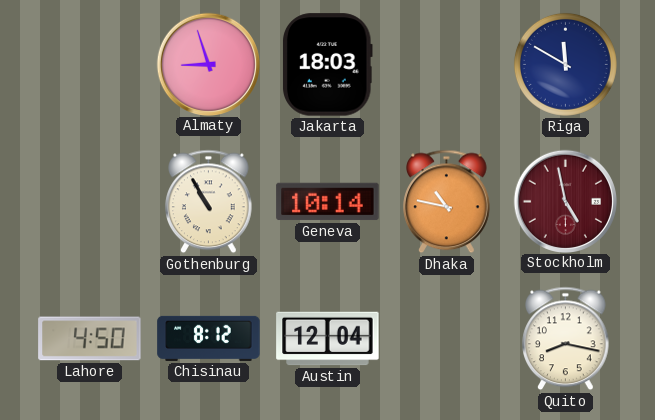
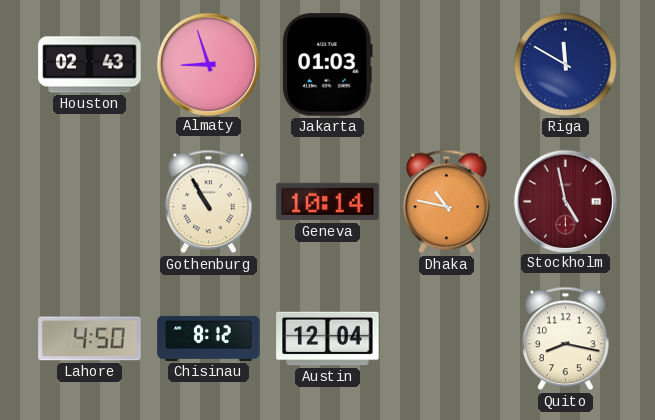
Houston: none -> 02:43
Jakarta: 18:03 -> 01:03
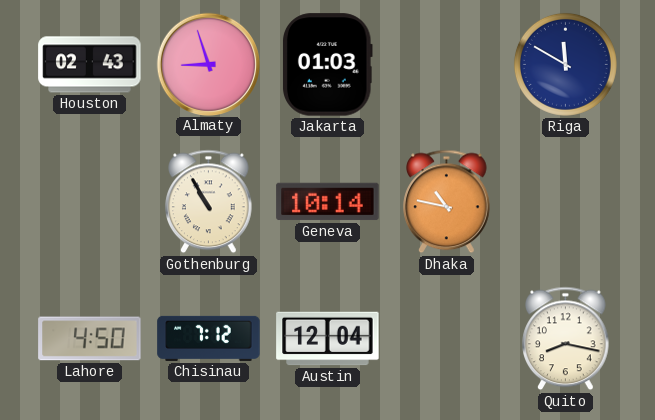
Stockholm: 4:58 -> none
Chisinau: 8:12 -> 7:12
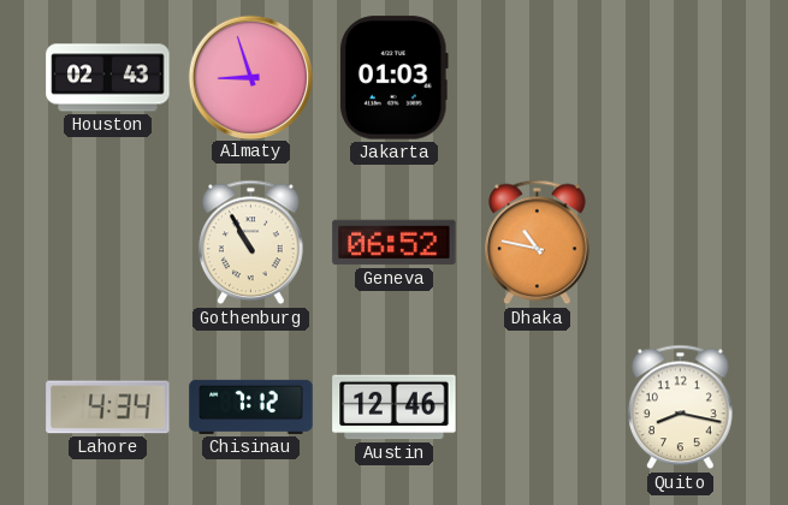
Riga: 11:50 -> none
Geneva: 10:14 -> 06:52
Lahore: 4:50 -> 4:34
Austin: 12:04 -> 12:46
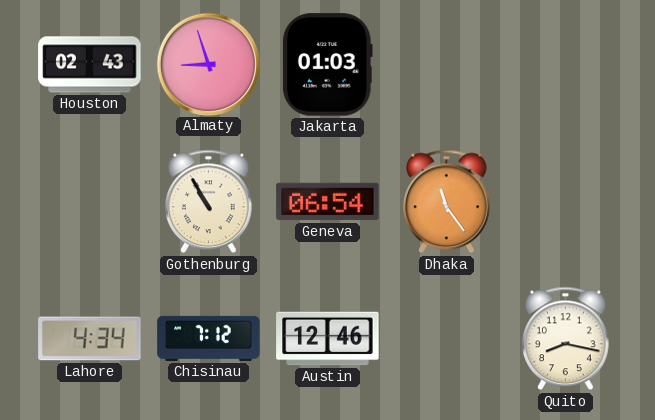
Geneva: 06:52 -> 06:54
Dhaka: 10:47 -> 11:24
